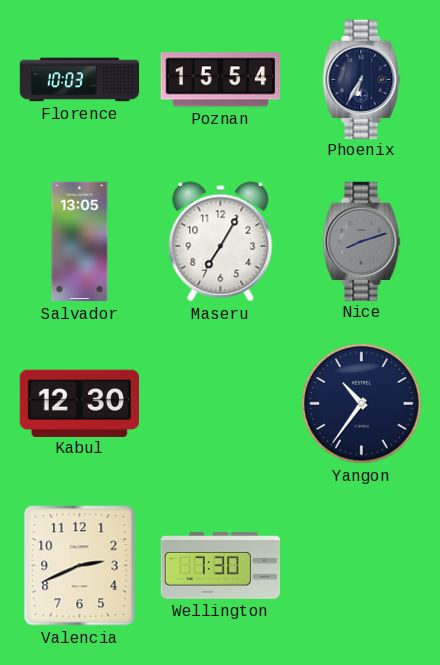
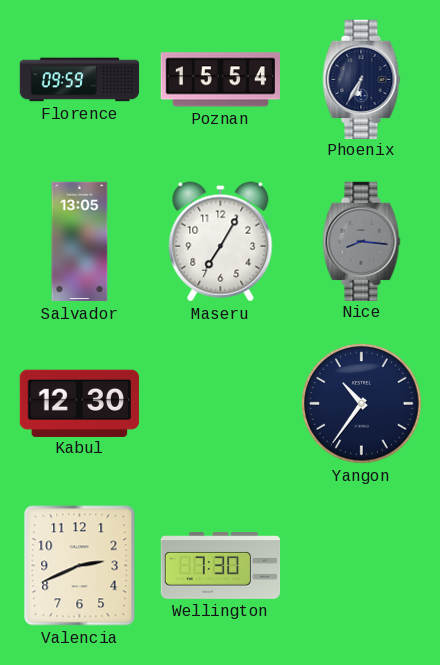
Florence: 10:03 -> 09:59
Nice: 8:12 -> 8:16
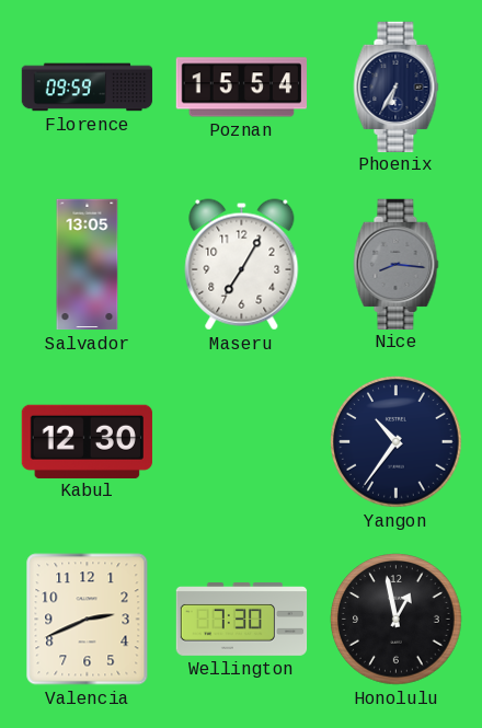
Honolulu: none -> 12:58
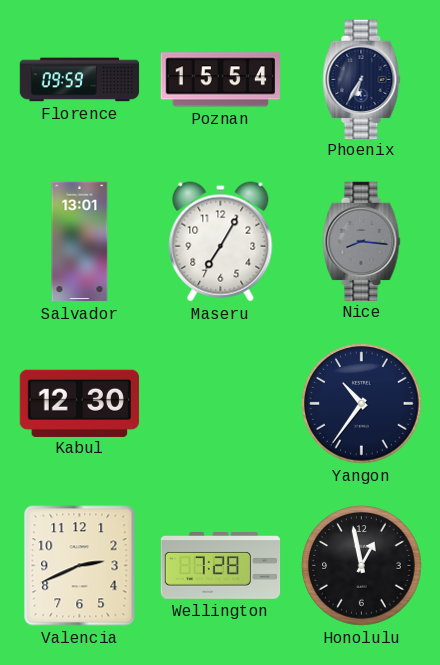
Salvador: 13:05 -> 13:01
Wellington: 7:30 -> 7:28
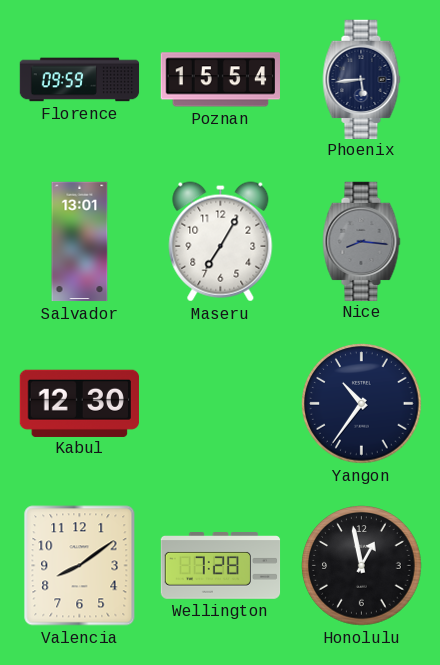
Phoenix: 6:35 -> 5:44
Valencia: 2:41 -> 8:09
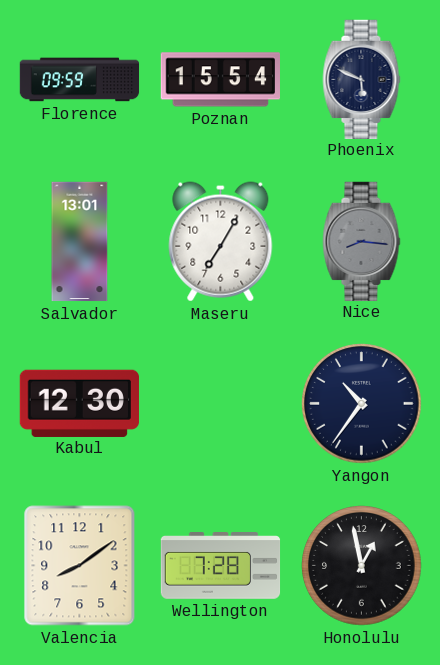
Phoenix: 5:44 -> 5:49
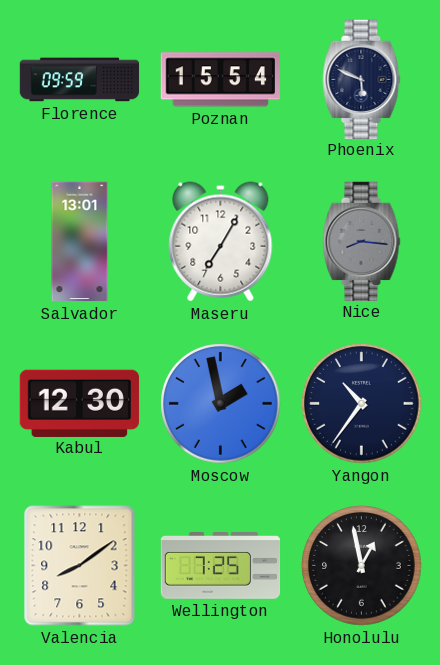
Moscow: none -> 1:58
Wellington: 7:28 -> 7:25
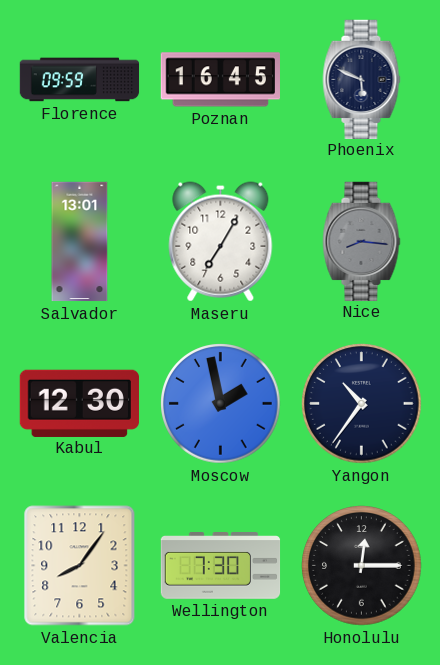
Poznan: 15:54 -> 16:45
Valencia: 8:09 -> 8:06
Wellington: 7:25 -> 7:30
Honolulu: 12:58 -> 12:15
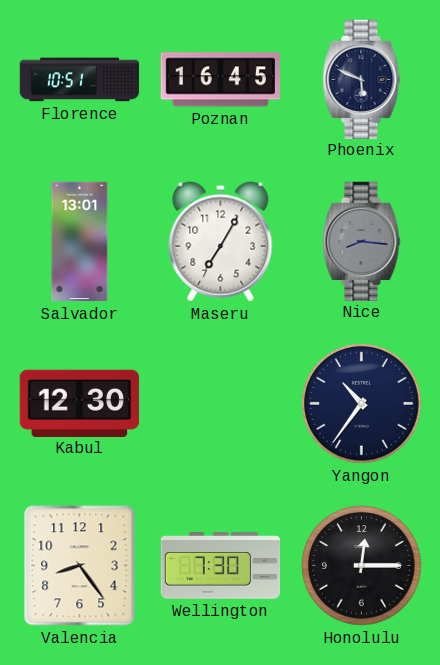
Florence: 09:59 -> 10:51
Moscow: 1:58 -> none
Valencia: 8:06 -> 8:24
